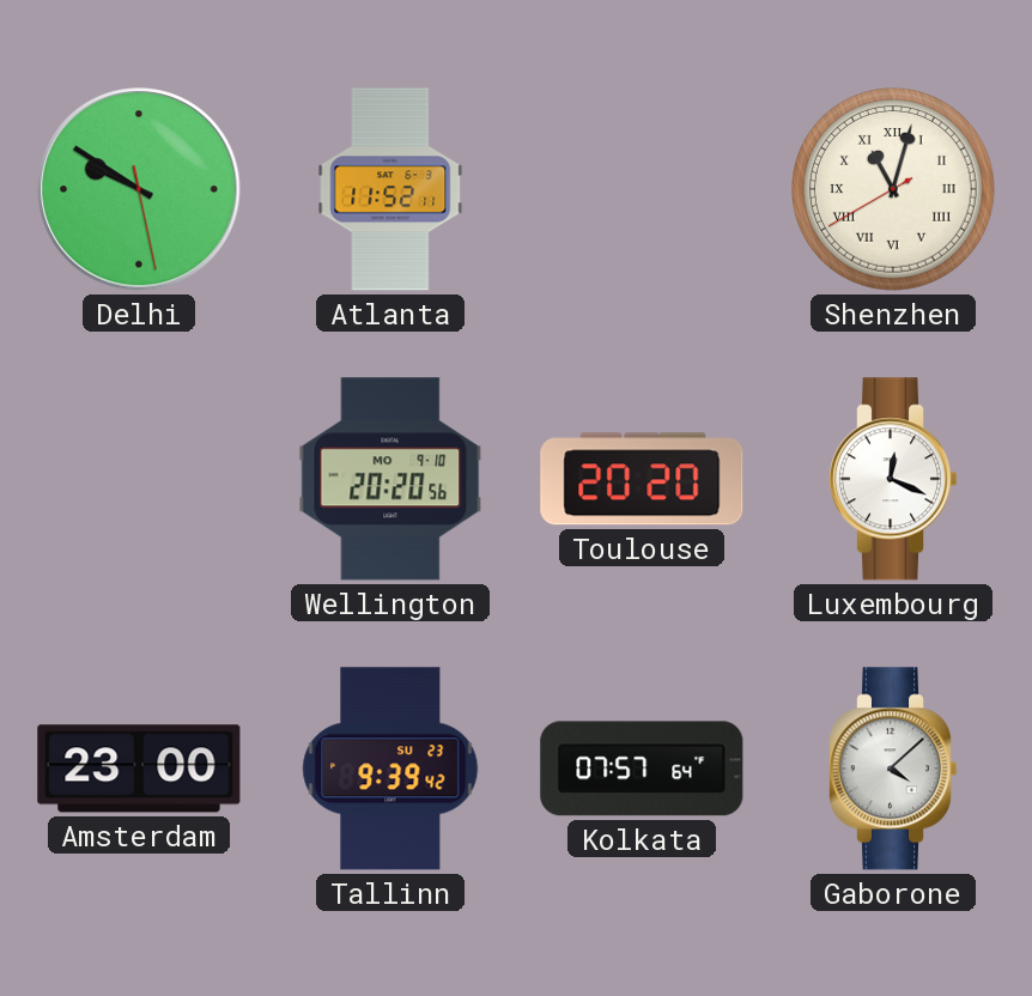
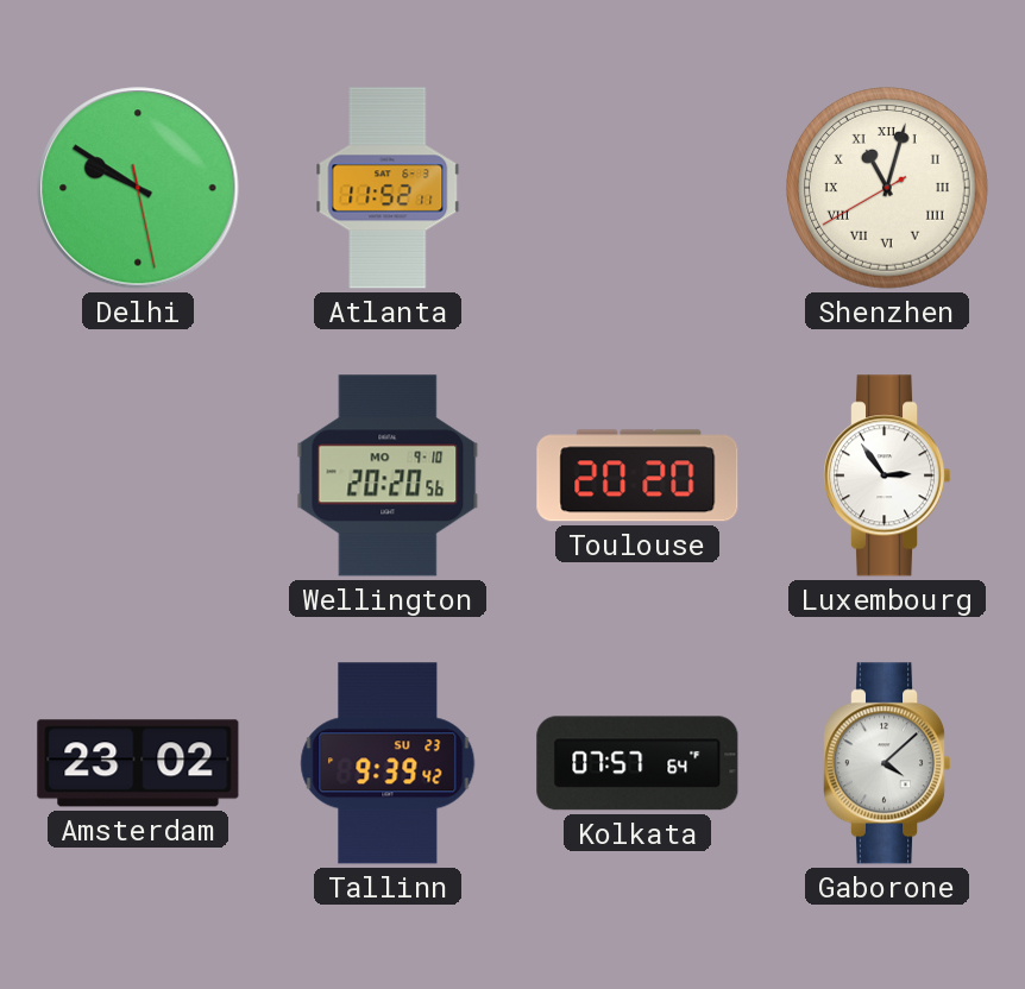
Luxembourg: 12:19 -> 2:54
Amsterdam: 23:00 -> 23:02
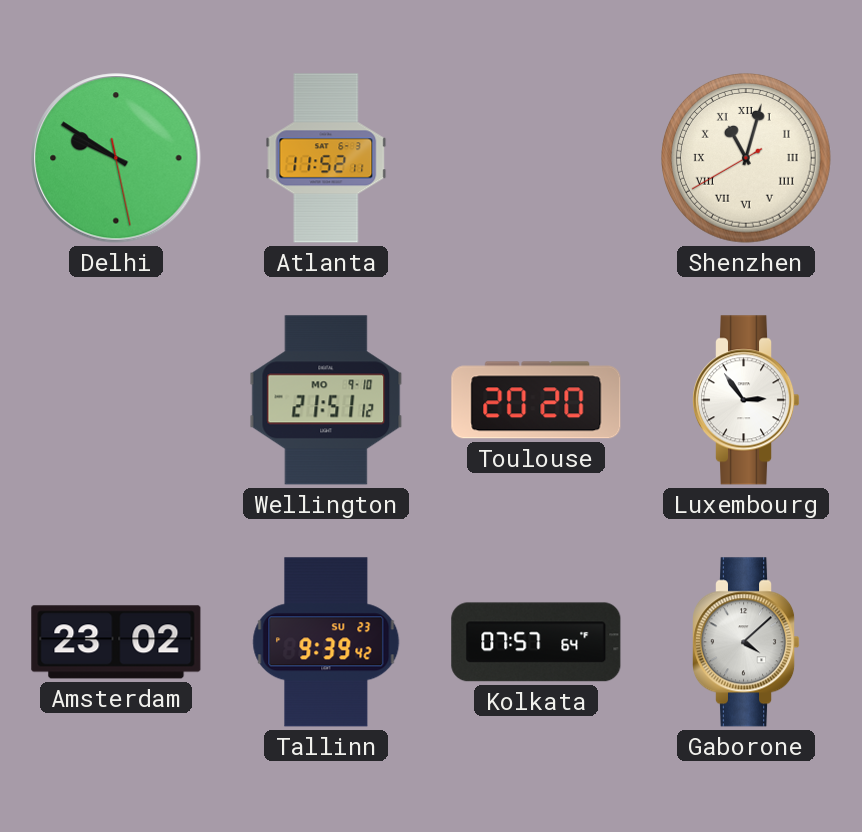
Wellington: 20:20 -> 21:51
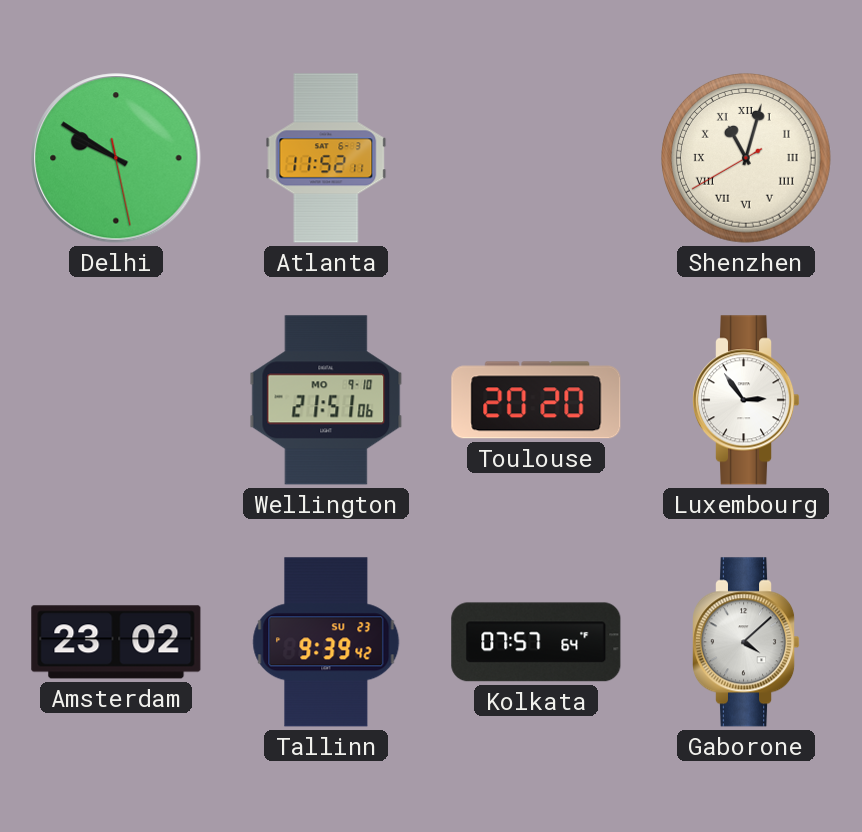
Wellington: 21:51:12 -> 21:51:06
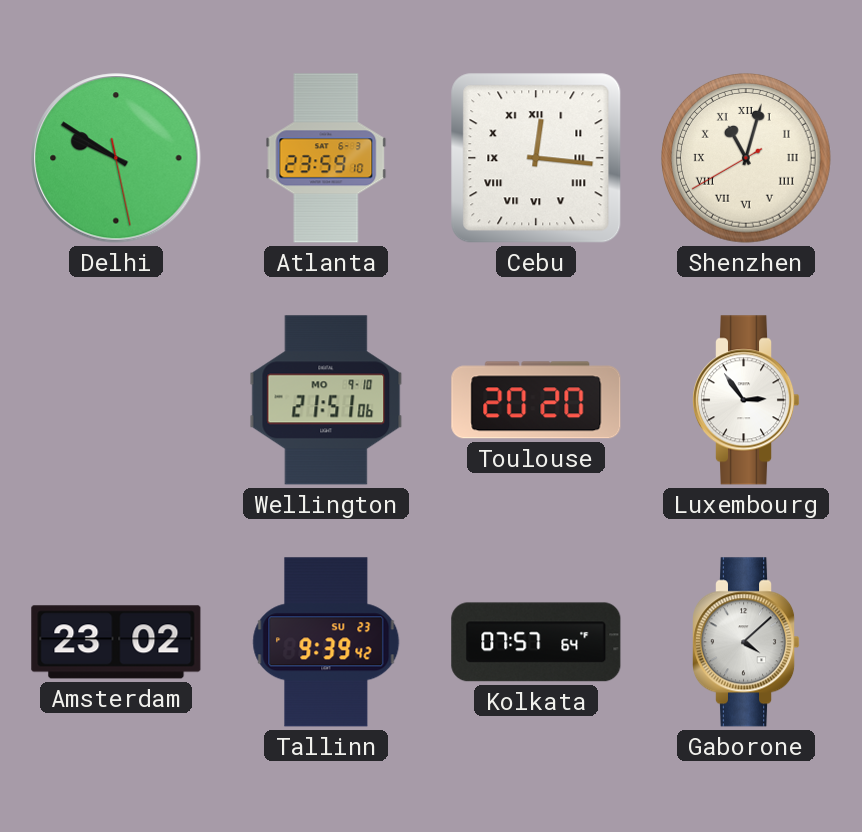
Atlanta: 11:52 -> 23:59
Cebu: none -> 12:16
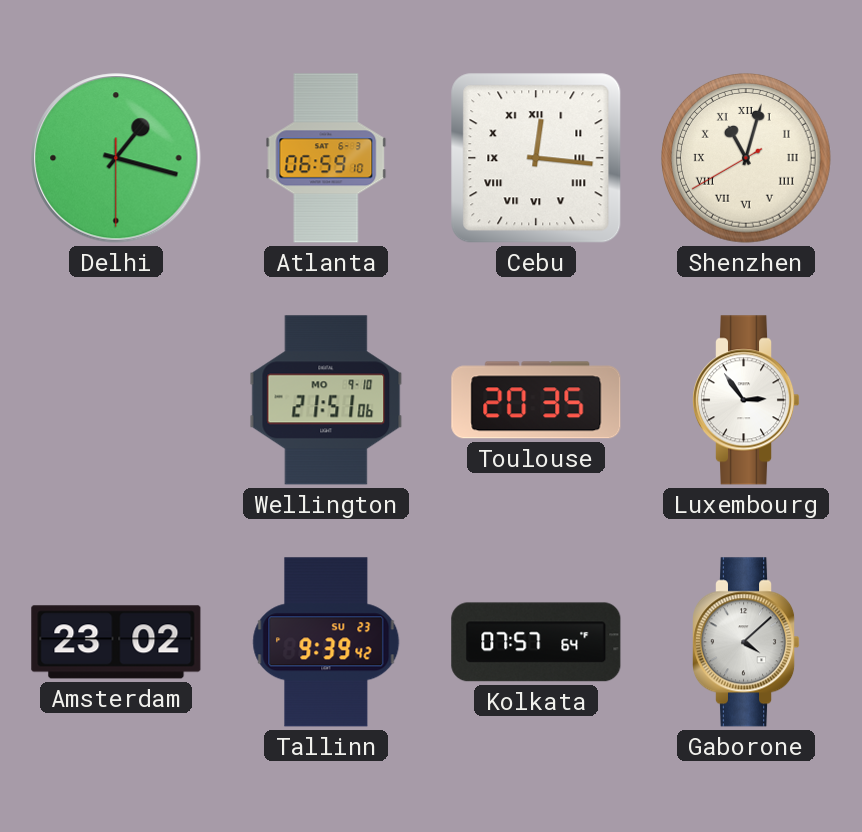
Delhi: 9:50 -> 1:17
Atlanta: 23:59 -> 06:59
Toulouse: 20:20 -> 20:35
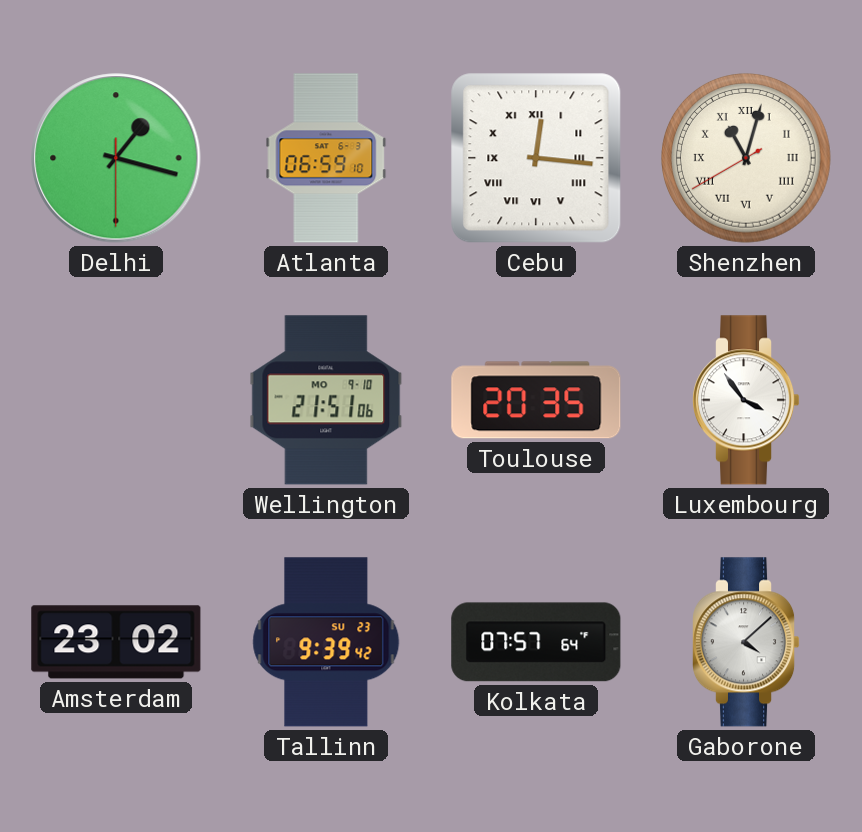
Luxembourg: 2:54 -> 3:54
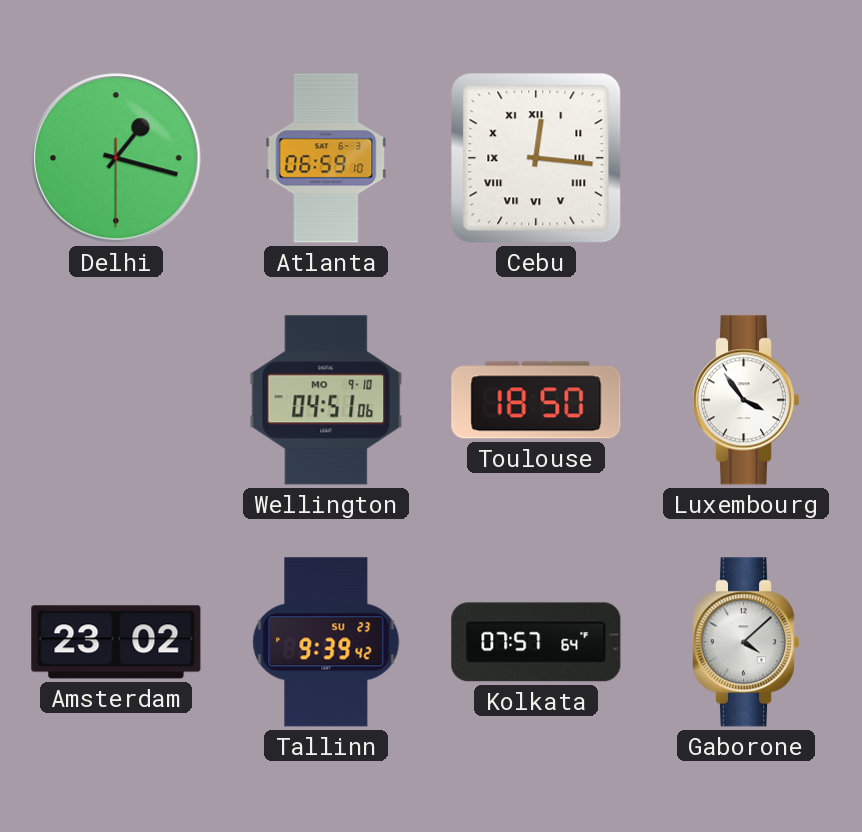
Shenzhen: 11:02 -> none
Wellington: 21:51 -> 04:51
Toulouse: 20:35 -> 18:50
